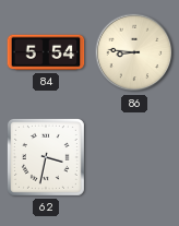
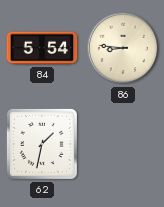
62: 3:32 -> 1:32
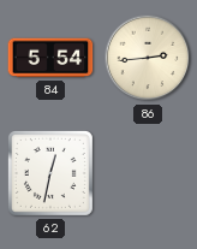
86: 8:46 -> 2:44
62: 1:32 -> 12:32
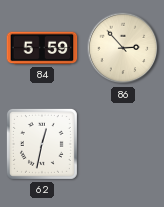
84: 5:54 -> 5:59
86: 2:44 -> 2:53
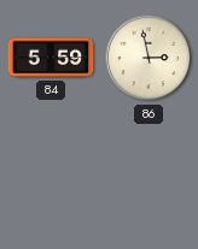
86: 2:53 -> 2:58
62: 12:32 -> none
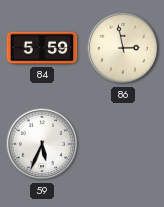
59: none -> 5:34
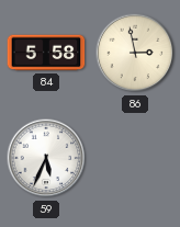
84: 5:59 -> 5:58
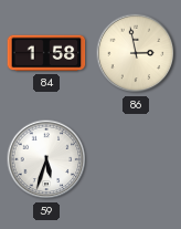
84: 5:58 -> 1:58
59: 5:34 -> 5:33
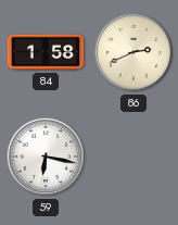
86: 2:58 -> 2:41
59: 5:33 -> 6:17
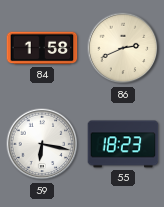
55: none -> 18:23
